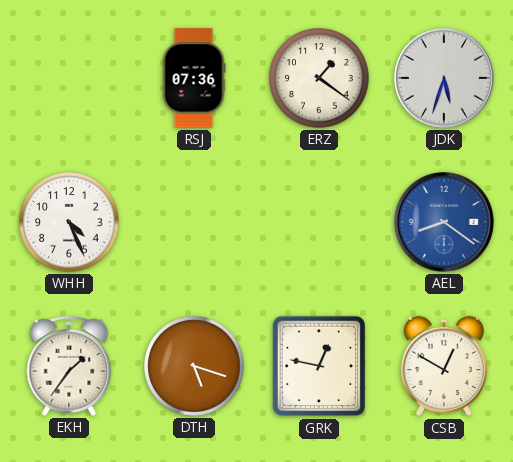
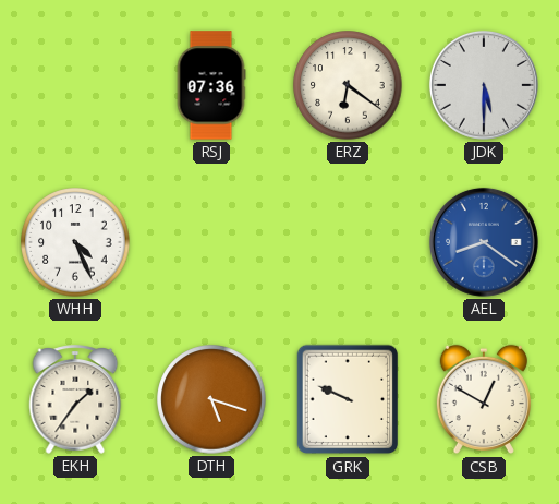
ERZ: 1:21 -> 6:21
JDK: 5:33 -> 5:30
GRK: 12:47 -> 9:49
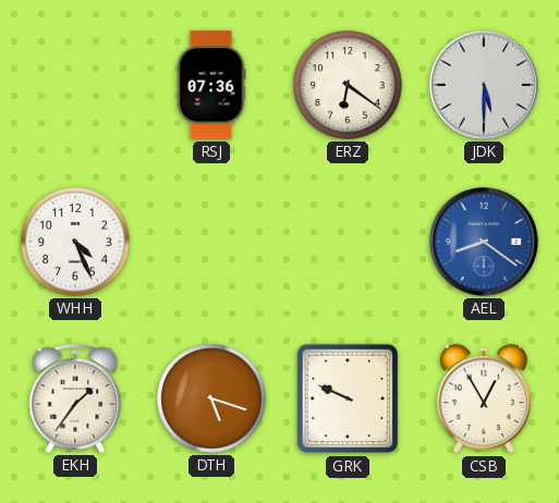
CSB: 12:50 -> 12:55
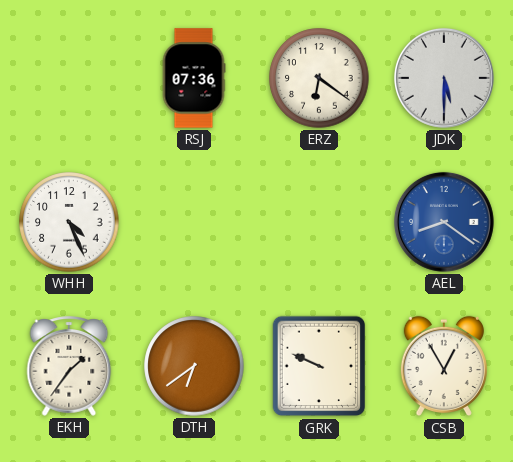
DTH: 5:18 -> 6:39
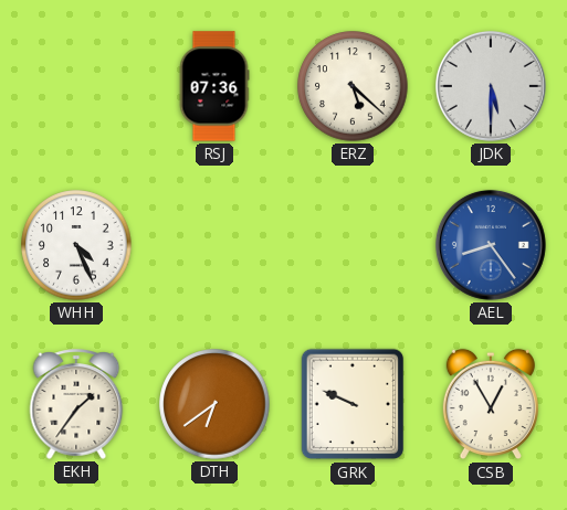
ERZ: 6:21 -> 5:22
AEL: 8:21 -> 8:24
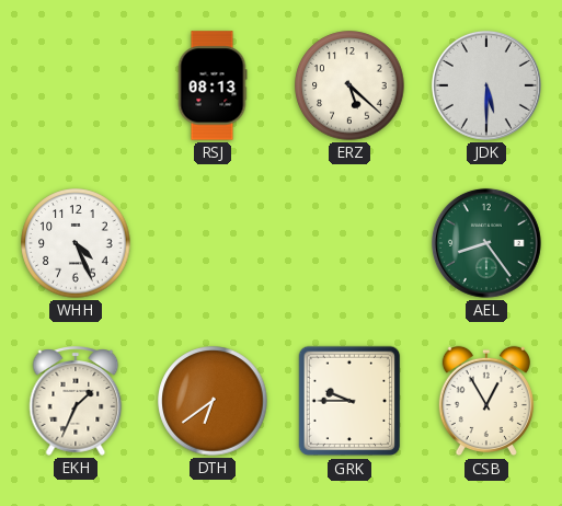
RSJ: 07:36 -> 08:13
AEL dial: blue -> green
EKH: 1:36 -> 1:34
GRK: 9:49 -> 9:45
